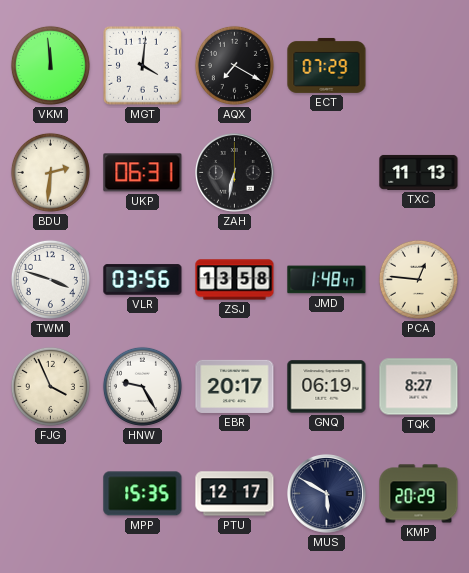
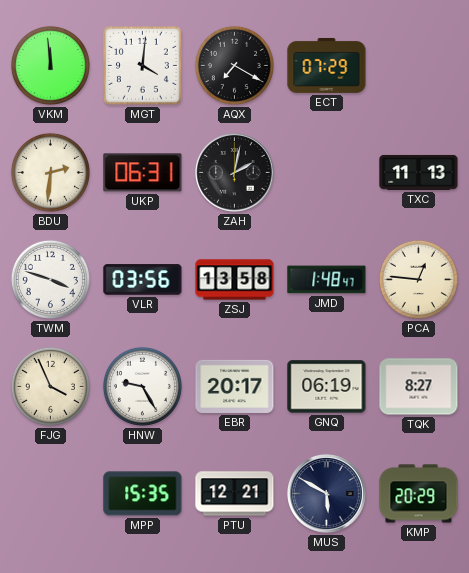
ZAH: 6:32 -> 2:02
PTU: 12:17 -> 12:21
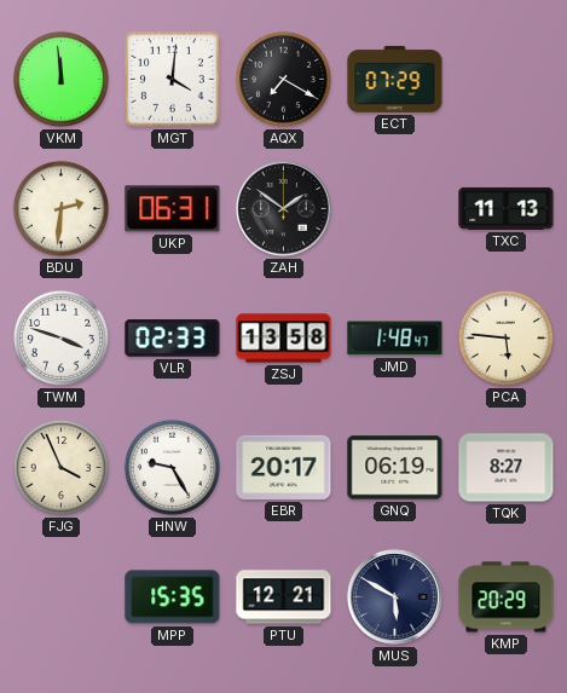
ZAH: 2:02 -> 1:51
VLR: 03:56 -> 02:33
PCA: 12:46 -> 5:46
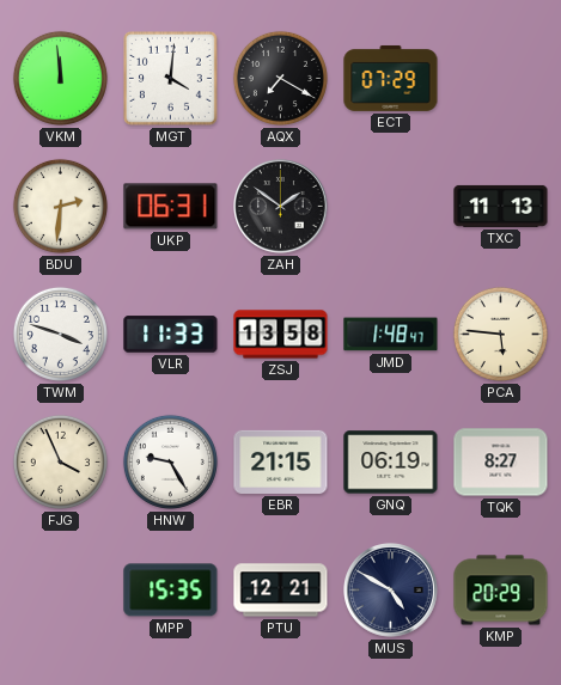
VLR: 02:33 -> 11:33
EBR: 20:17 -> 21:15
MUS: 5:50 -> 4:50
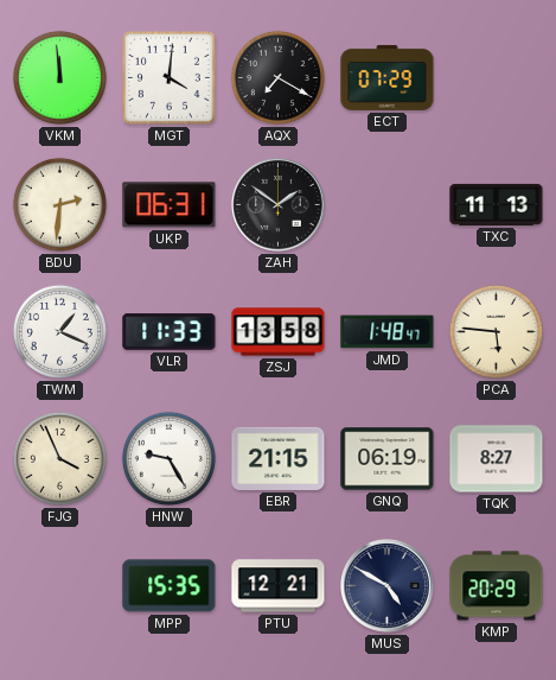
TWM: 3:48 -> 1:19
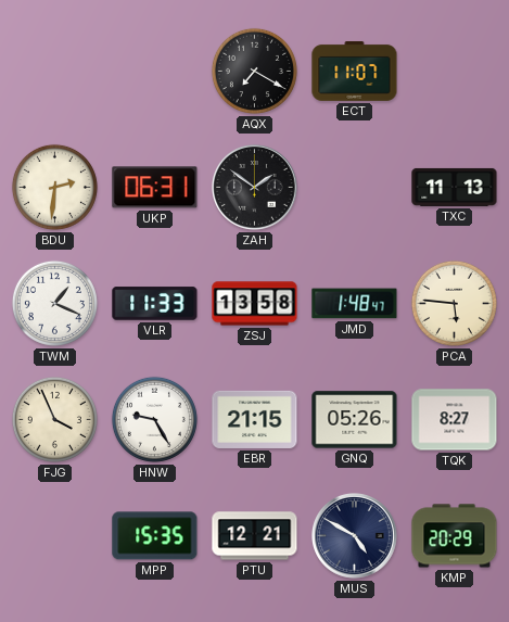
VKM: 11:59 -> none
MGT: 4:01 -> none
ECT: 07:29 -> 11:07
GNQ: 06:19 -> 05:26
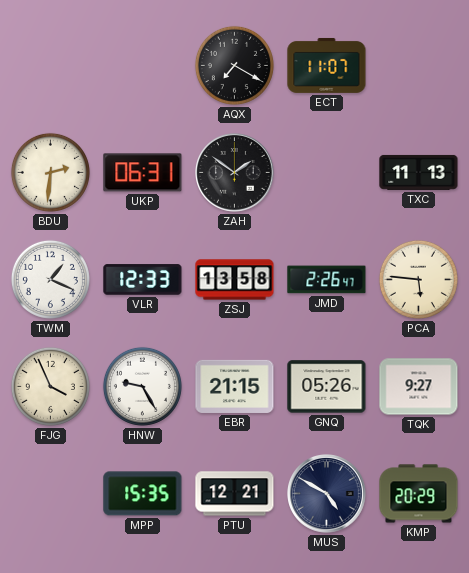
VLR: 11:33 -> 12:33
JMD: 1:48 -> 2:26
TQK: 8:27 -> 9:27
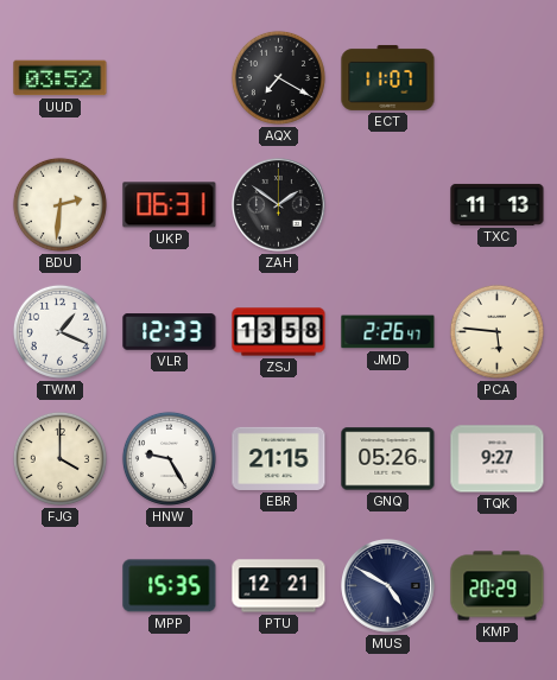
UUD: none -> 03:52
FJG: 3:56 -> 4:00
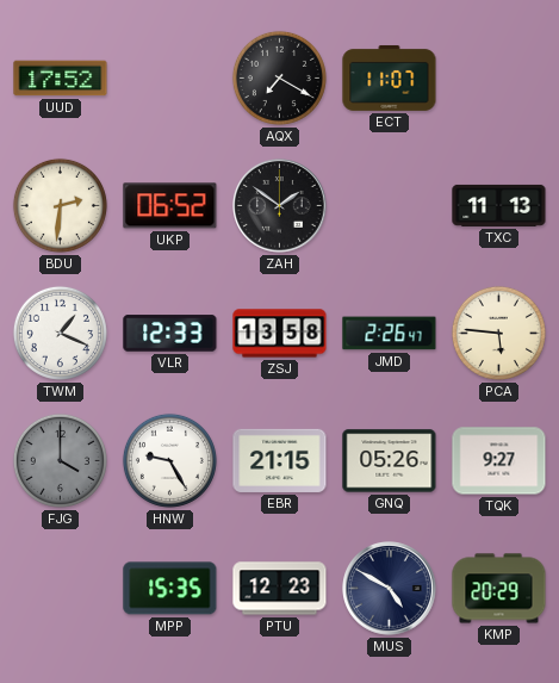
UUD: 03:52 -> 17:52
UKP: 06:31 -> 06:52
FJG dial: cream -> grey
PTU: 12:21 -> 12:23
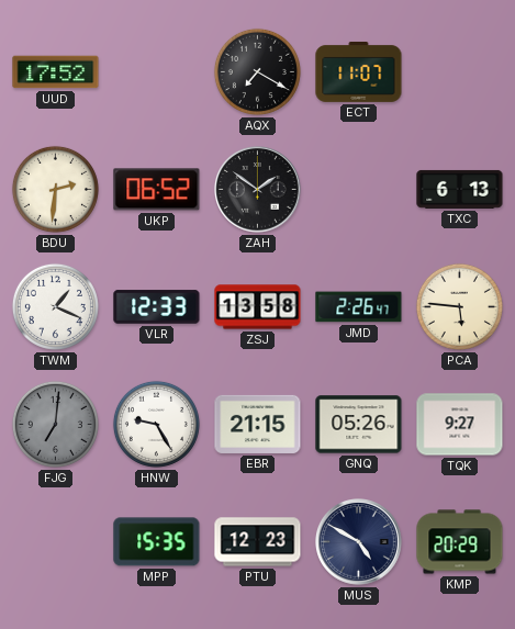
TXC: 11:13 -> 6:13
FJG: 4:00 -> 7:01
